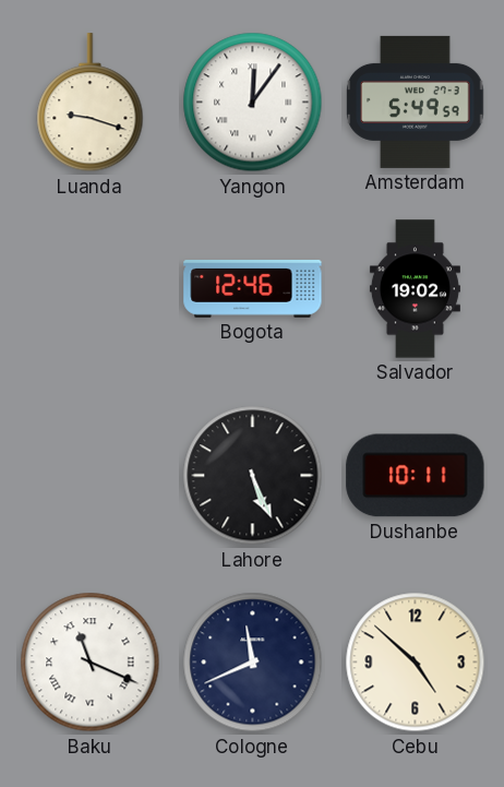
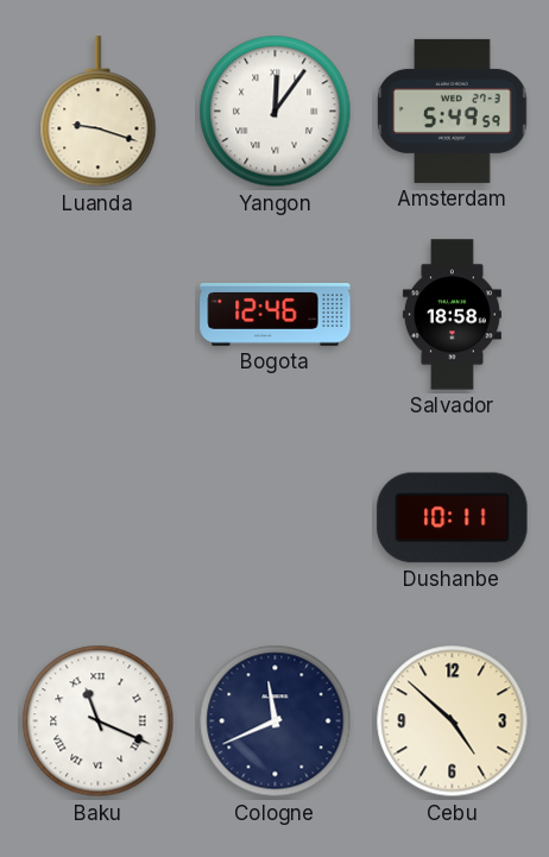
Salvador: 19:02 -> 18:58
Lahore: 5:26 -> none
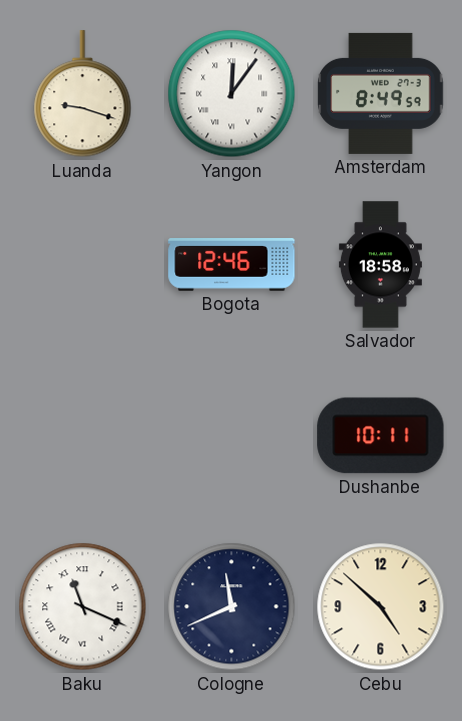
Amsterdam: 5:49 -> 8:49
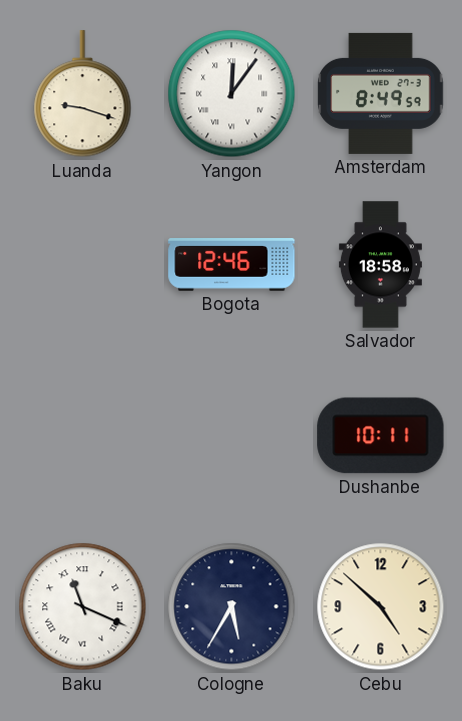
Cologne: 11:41 -> 5:35
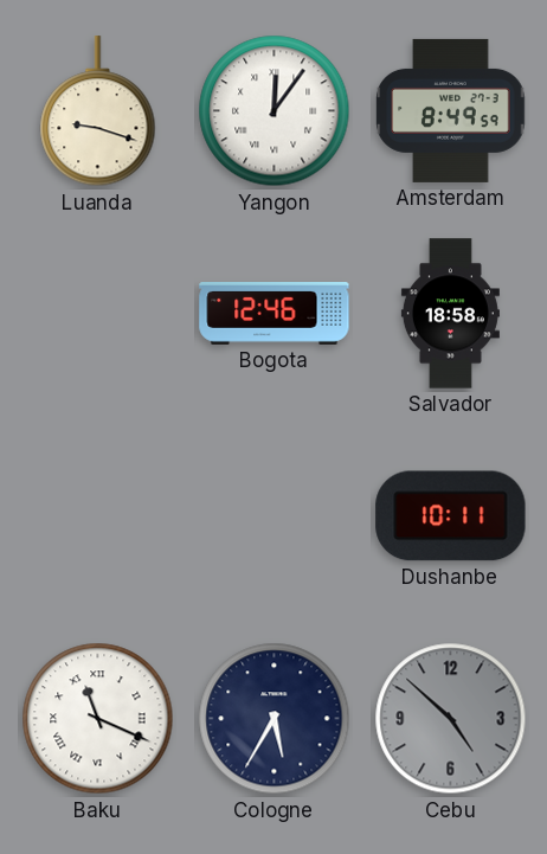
Cebu dial: cream -> grey
